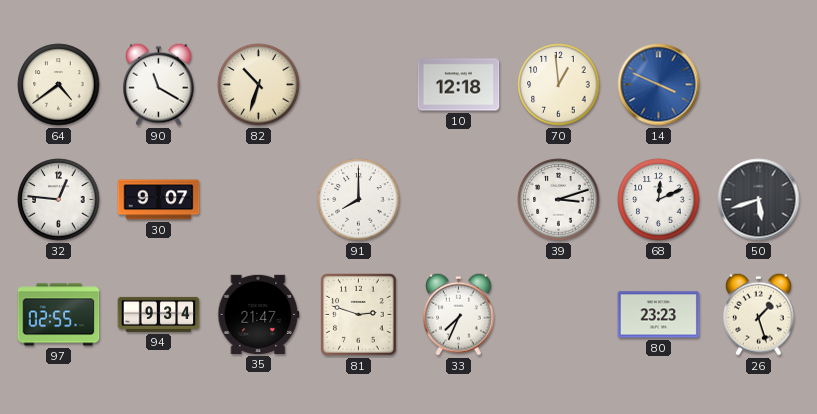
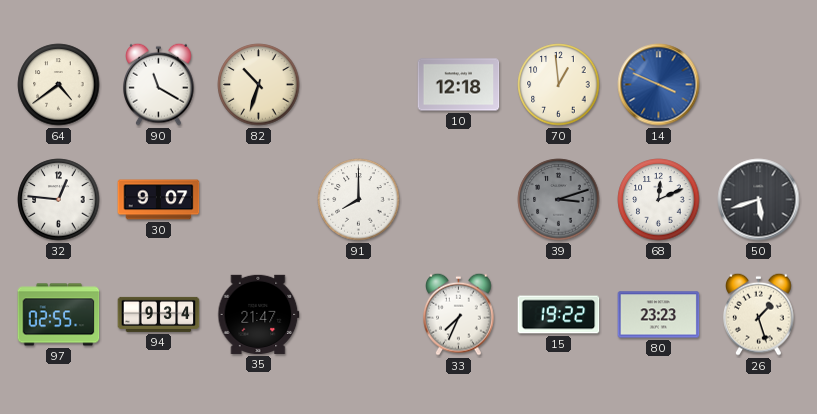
39 dial: white -> grey
81: 2:48 -> none
15: none -> 19:22
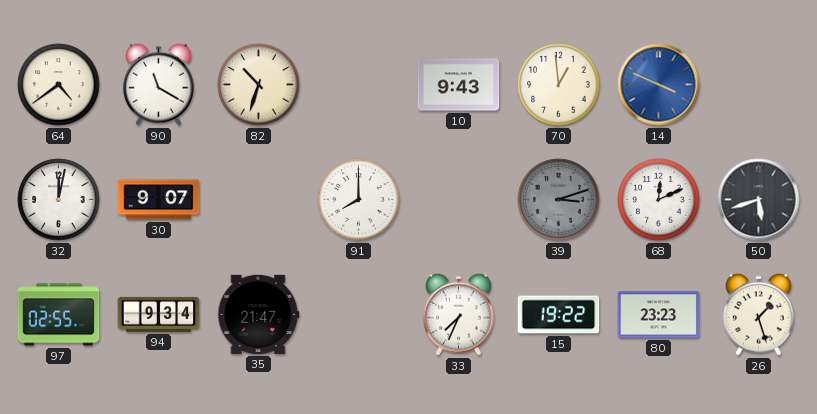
10: 12:18 -> 9:43
32: 12:46 -> 12:02
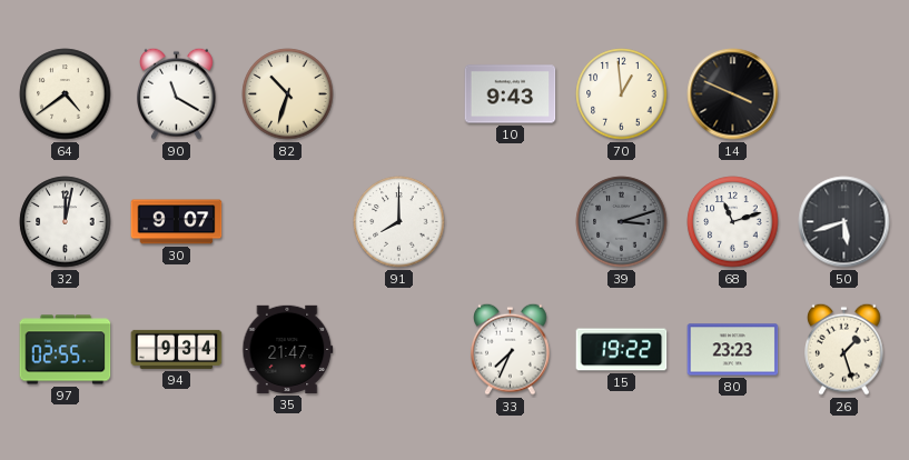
14 dial: blue -> black
68: 12:11 -> 11:12
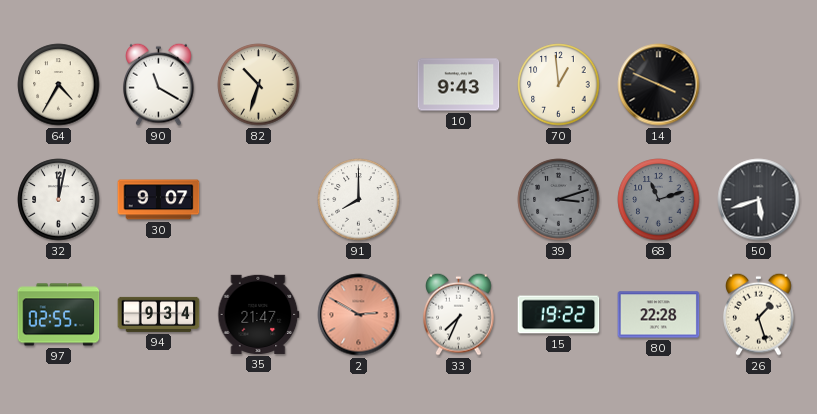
64: 4:39 -> 4:35
68 dial: white -> grey
2: none -> 2:50
80: 23:23 -> 22:28
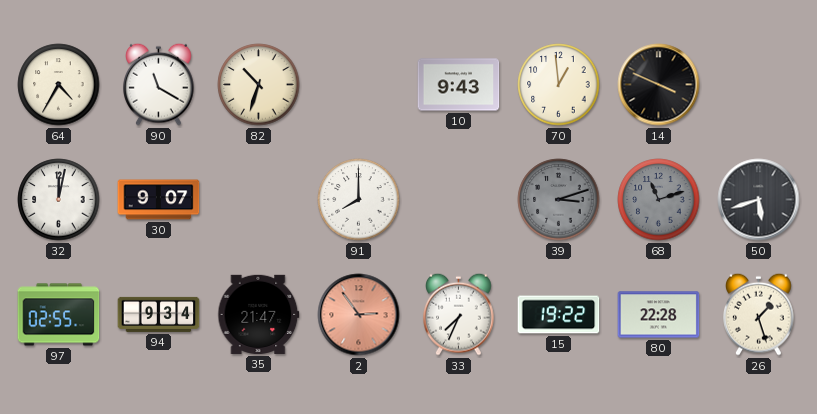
2: 2:50 -> 2:54
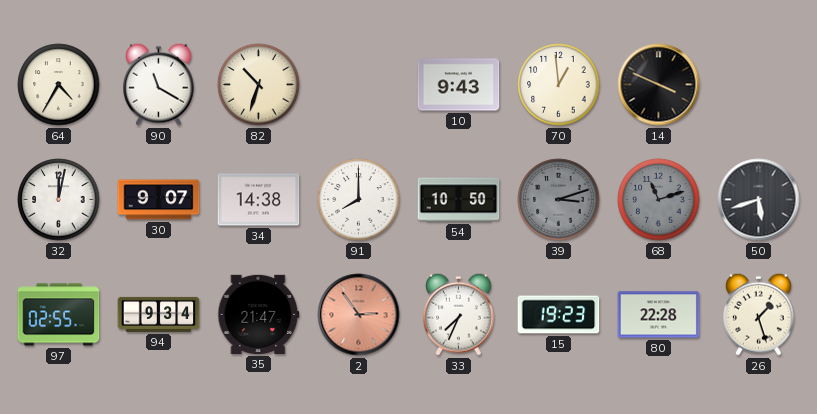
34: none -> 14:38
54: none -> 10:50
15: 19:22 -> 19:23
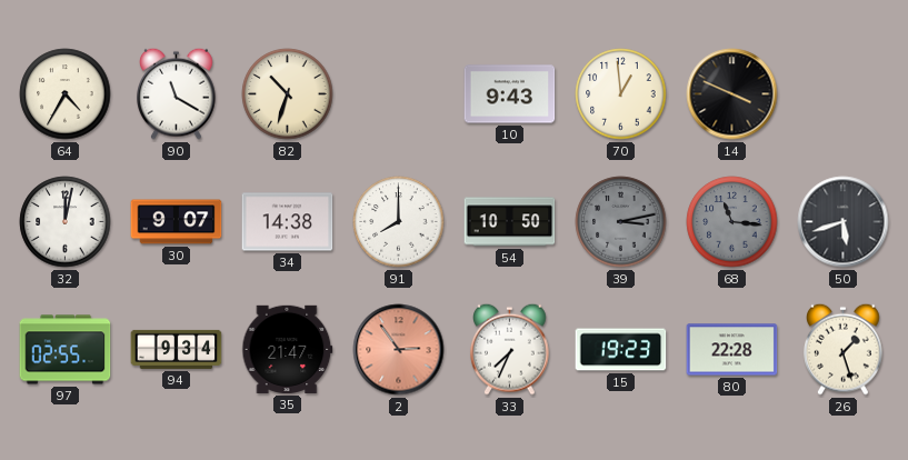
39: 3:12 -> 3:13
68: 11:12 -> 11:16
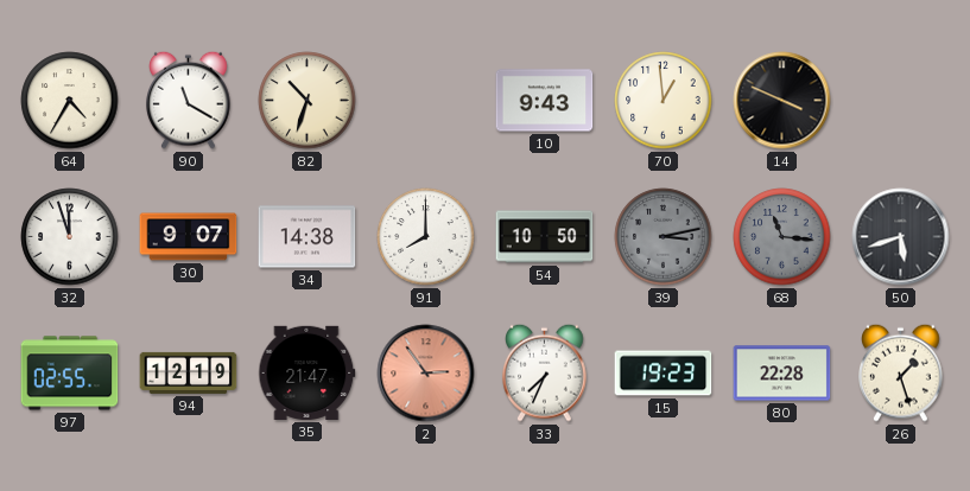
32: 12:02 -> 11:57
94: 9:34 -> 12:19
